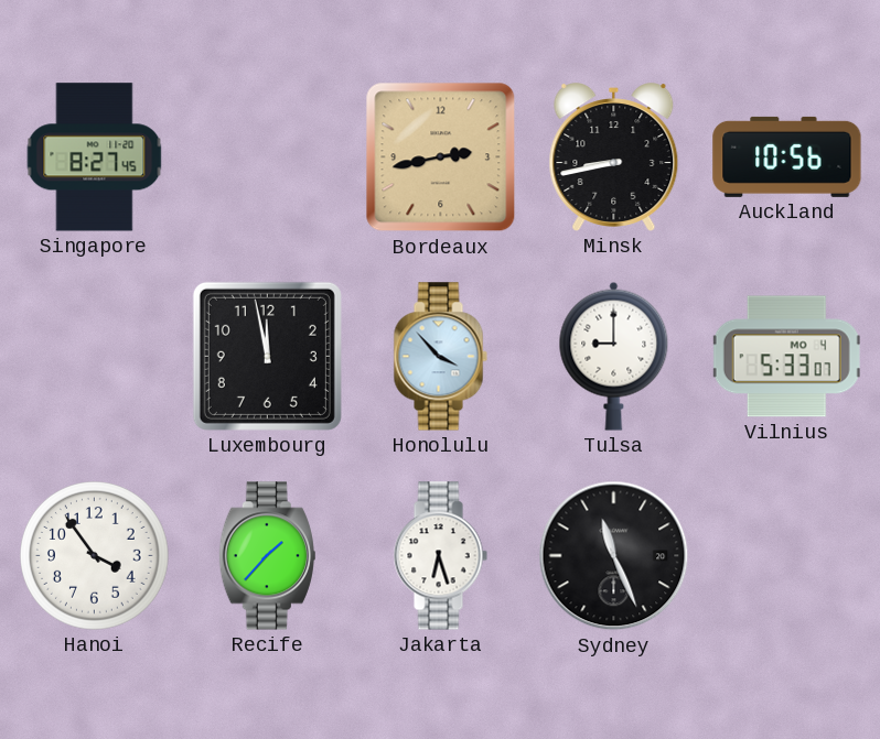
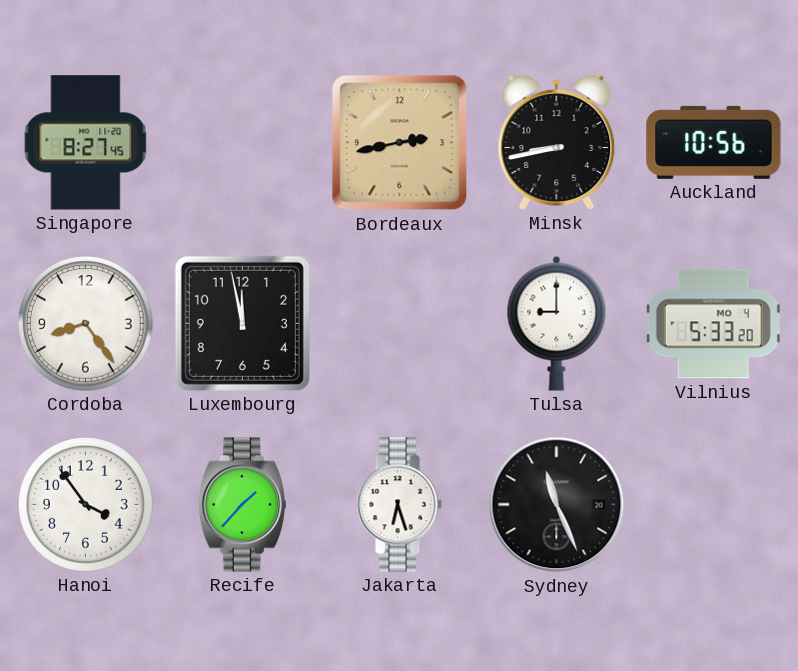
Cordoba: none -> 8:24
Honolulu: 3:53 -> none
Vilnius: 5:33:07 -> 5:33:20
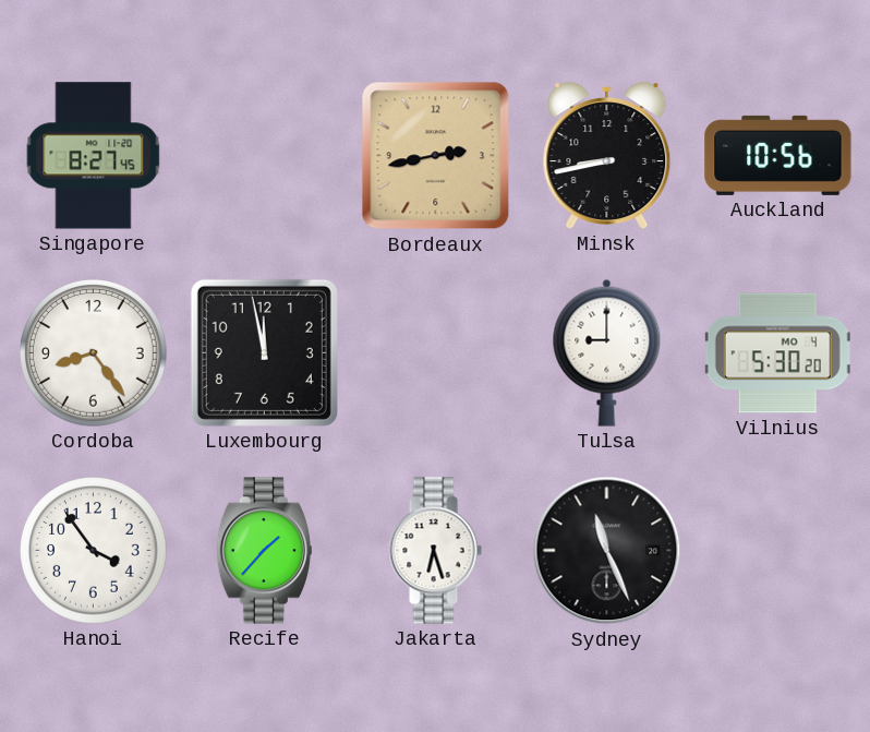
Vilnius: 5:33 -> 5:30
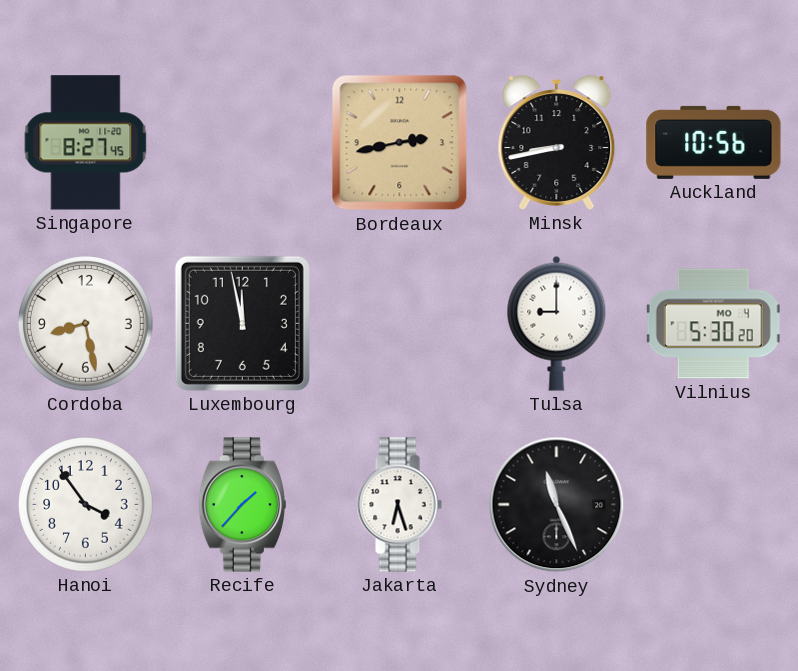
Cordoba: 8:24 -> 8:28
